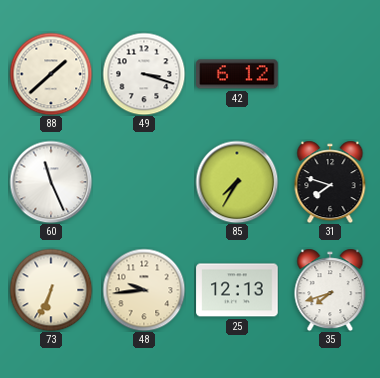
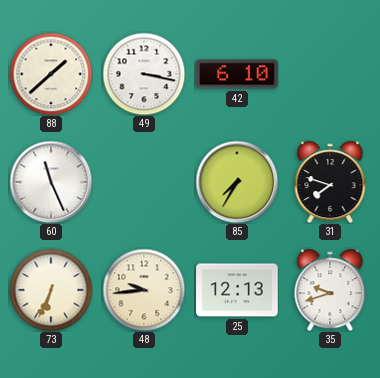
49: 3:18 -> 3:17
42: 6:12 -> 6:10
35: 7:42 -> 9:42
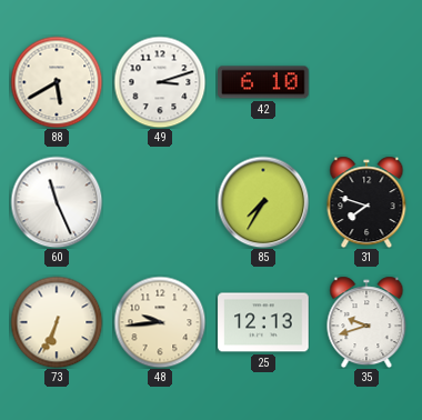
88: 1:38 -> 5:40
49: 3:17 -> 3:12
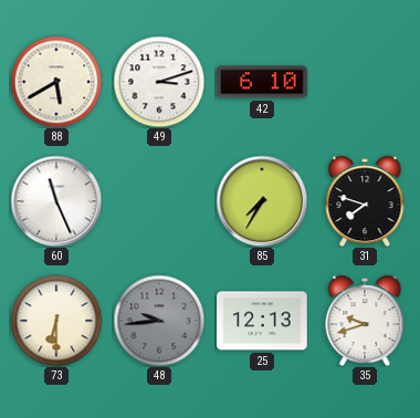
73: 6:34 -> 6:30
48 dial: cream -> grey
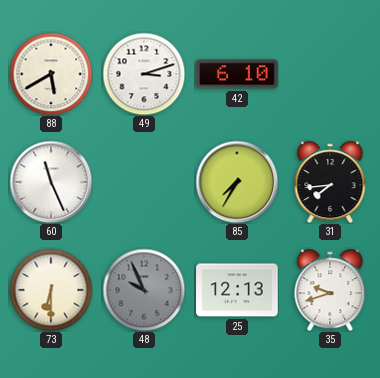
31: 7:48 -> 7:44
48: 9:44 -> 9:56
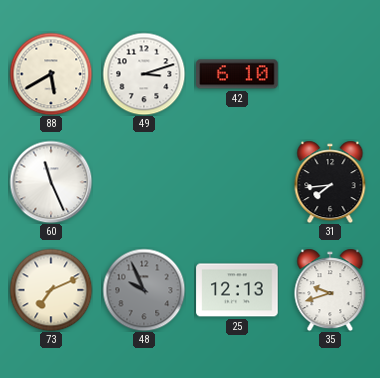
85: 7:35 -> none
73: 6:30 -> 7:11
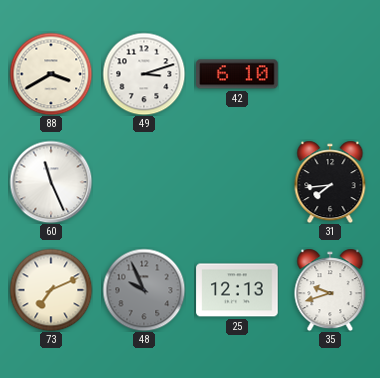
88: 5:40 -> 3:40
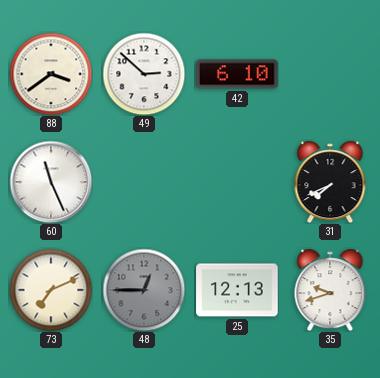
88: 3:40 -> 3:39
49: 3:12 -> 2:52
31: 7:44 -> 7:41
48: 9:56 -> 12:45
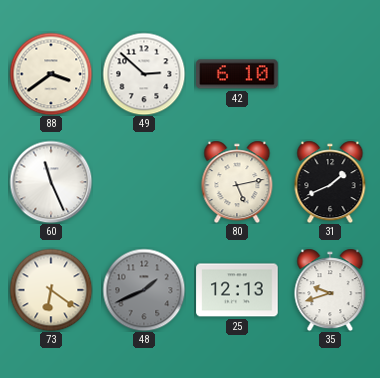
80: none -> 5:13
31: 7:41 -> 1:41
73: 7:11 -> 6:21
48: 12:45 -> 1:41
